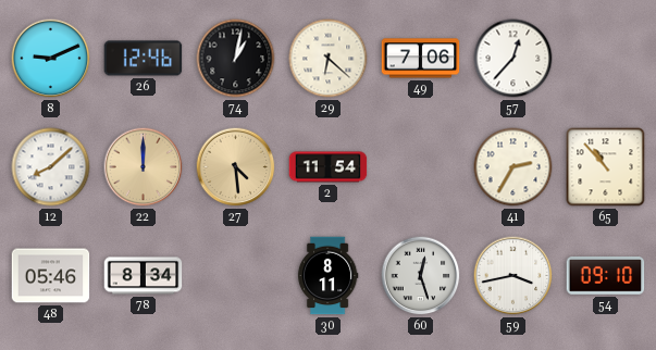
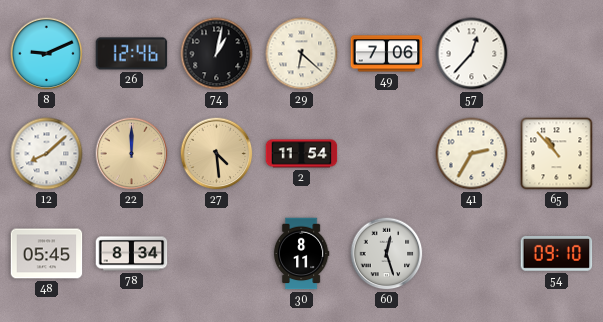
48: 05:46 -> 05:45
59: 3:43 -> none
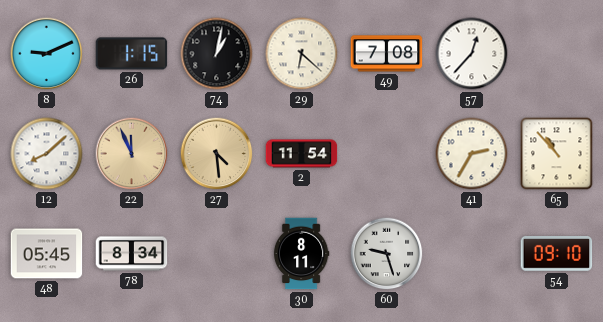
26: 12:46 -> 1:15
49: 7:06 -> 7:08
22: 12:00 -> 11:56
60: 12:27 -> 9:27
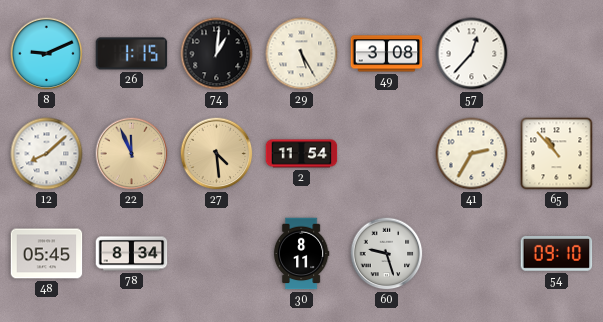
74: 1:02 -> 1:01
29: 6:22 -> 5:25
49: 7:08 -> 3:08
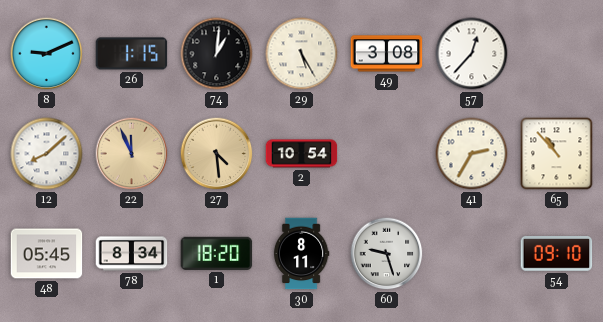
2: 11:54 -> 10:54
1: none -> 18:20
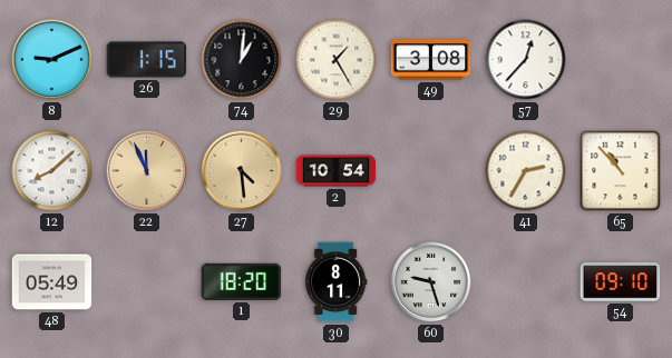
29: 5:25 -> 1:25
48: 05:45 -> 05:49
78: 8:34 -> none
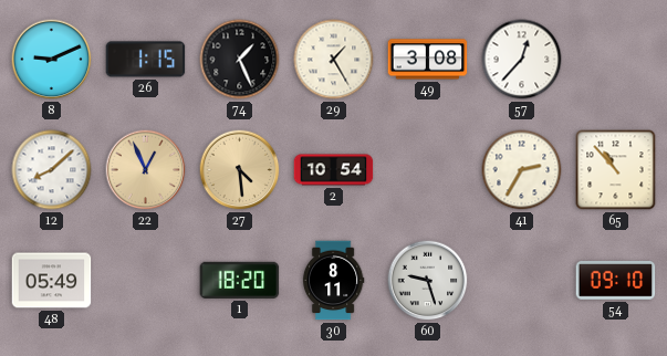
74: 1:01 -> 1:26
22: 11:56 -> 12:56
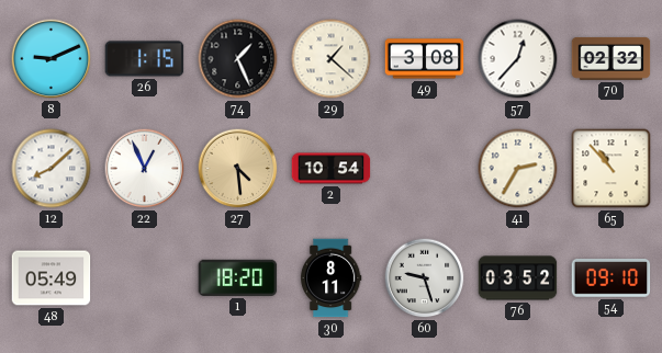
29: 1:25 -> 1:22
70: none -> 02:32
22 dial: champagne -> white
76: none -> 03:52
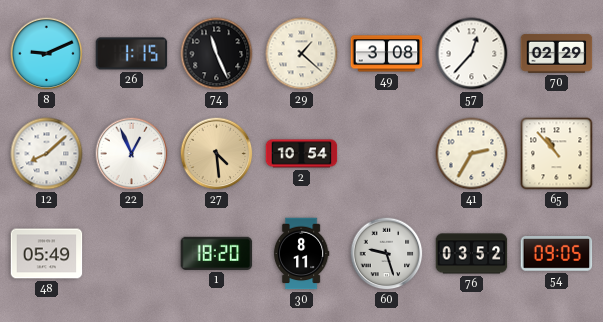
74: 1:26 -> 11:26
70: 02:32 -> 02:29
54: 09:10 -> 09:05
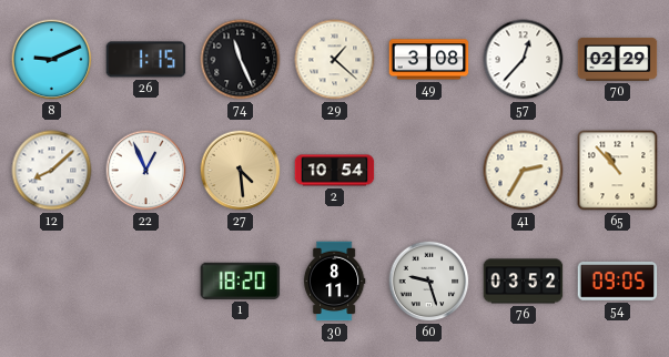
48: 05:49 -> none
